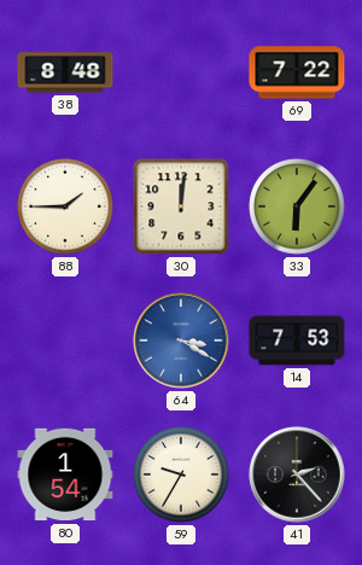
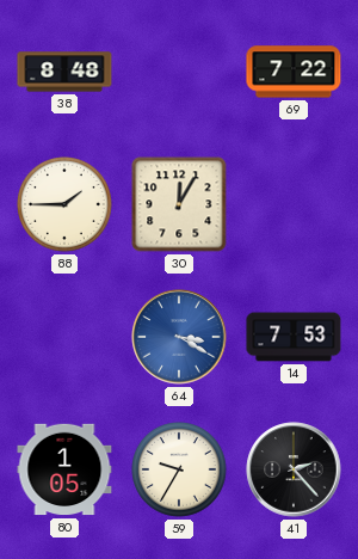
30: 12:01 -> 12:05
33: 6:06 -> none
80: 1:54 -> 1:05
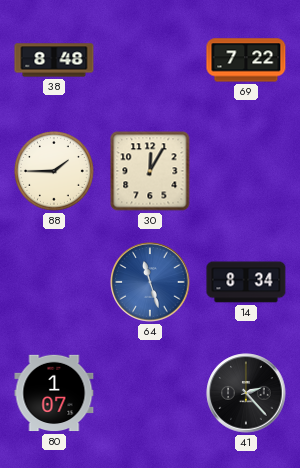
64: 3:20 -> 11:27
14: 7:53 -> 8:34
80: 1:05 -> 1:07
59: 9:35 -> none
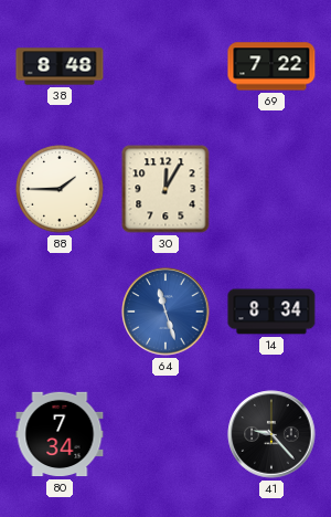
80: 1:07 -> 7:34
41: 2:23 -> 9:23
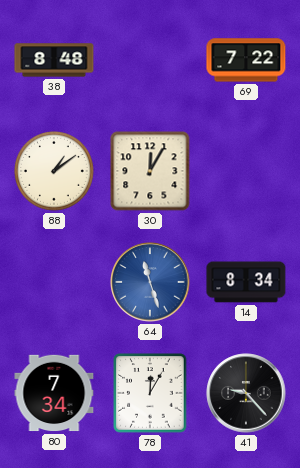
88: 1:45 -> 1:09
78: none -> 12:05
